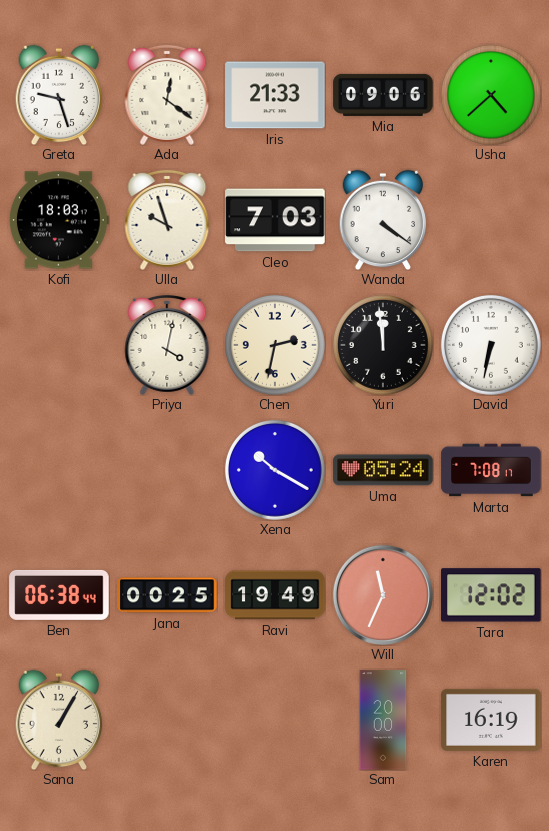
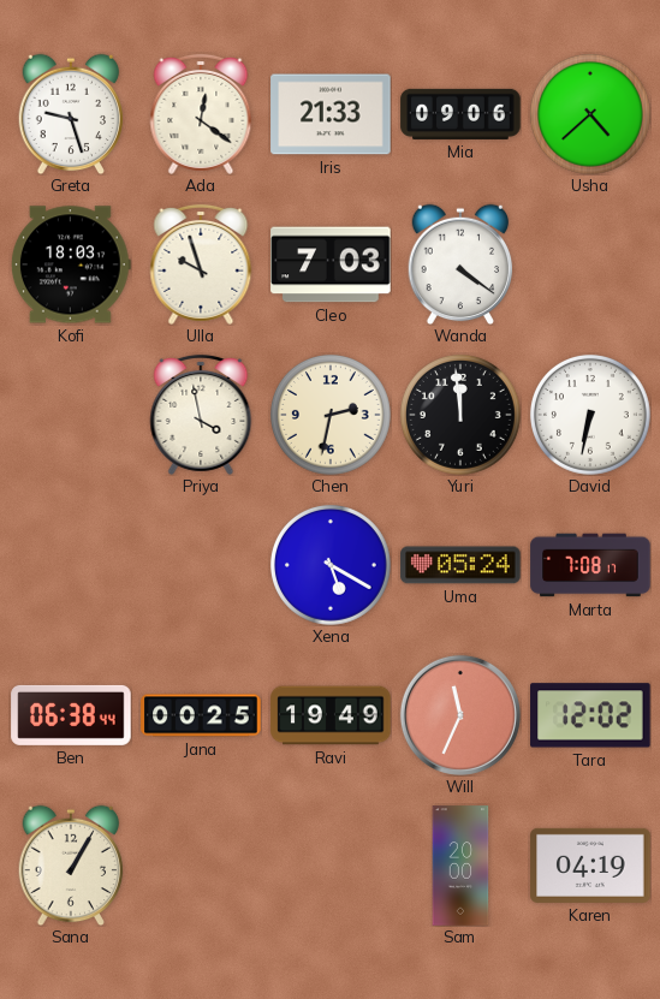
Priya: 4:02 -> 3:58
Xena: 10:20 -> 5:20
Karen: 16:19 -> 04:19
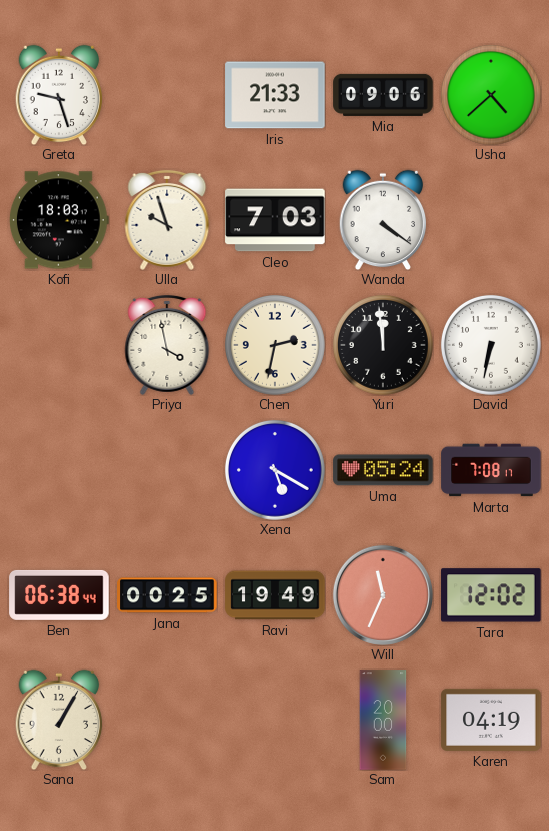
Ada: 12:21 -> none
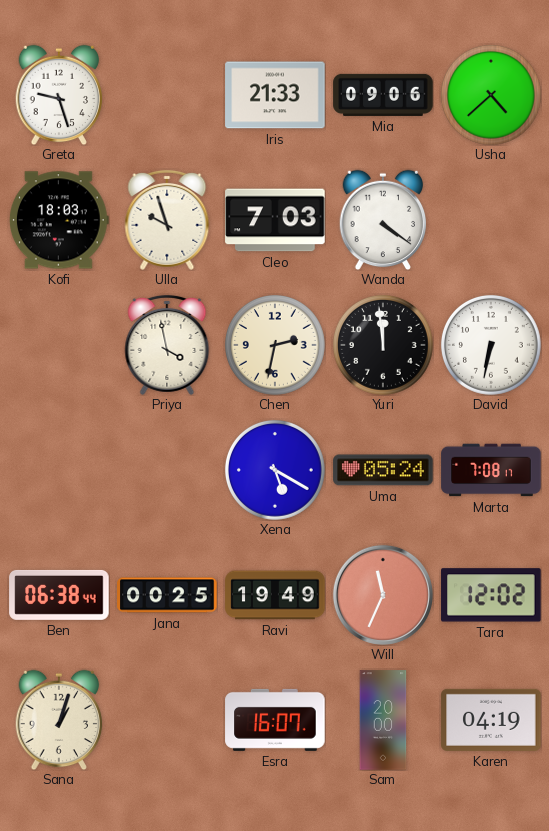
Sana: 1:05 -> 1:03
Esra: none -> 16:07
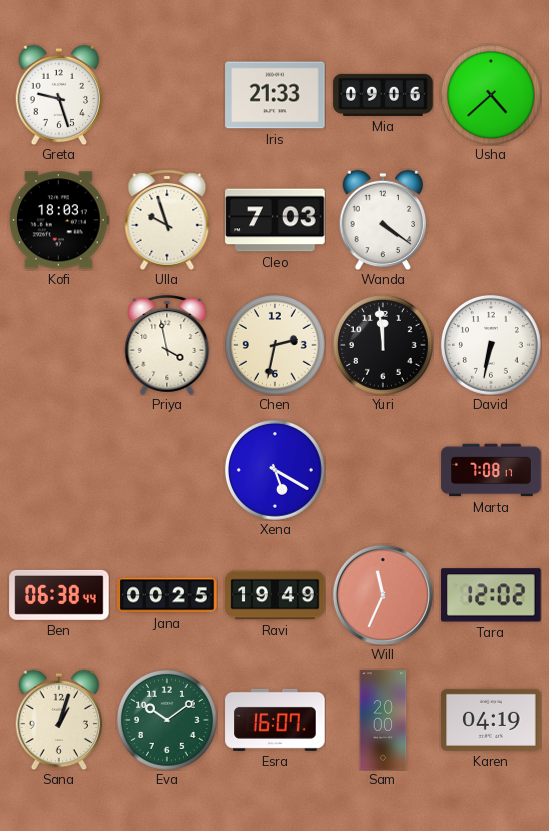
Uma: 05:24 -> none
Eva: none -> 10:09
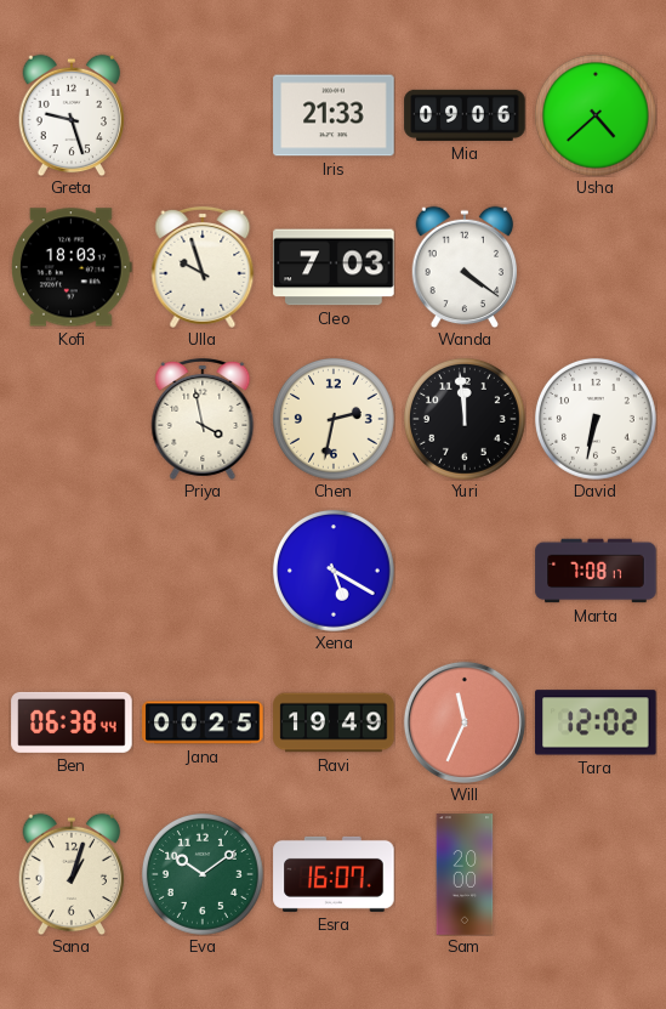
Karen: 04:19 -> none
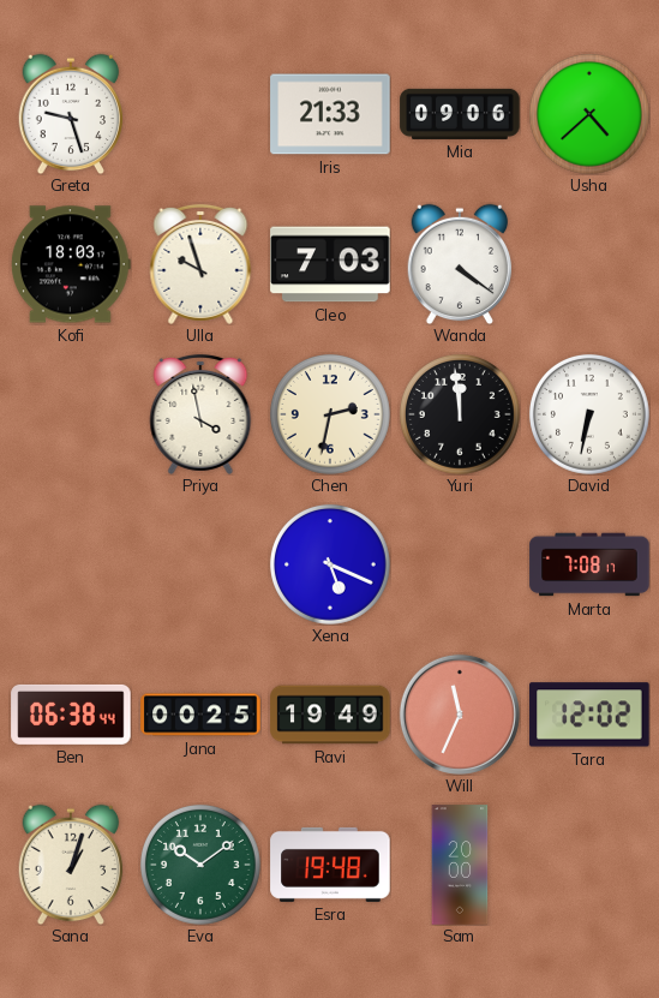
Xena: 5:20 -> 5:19
Esra: 16:07 -> 19:48
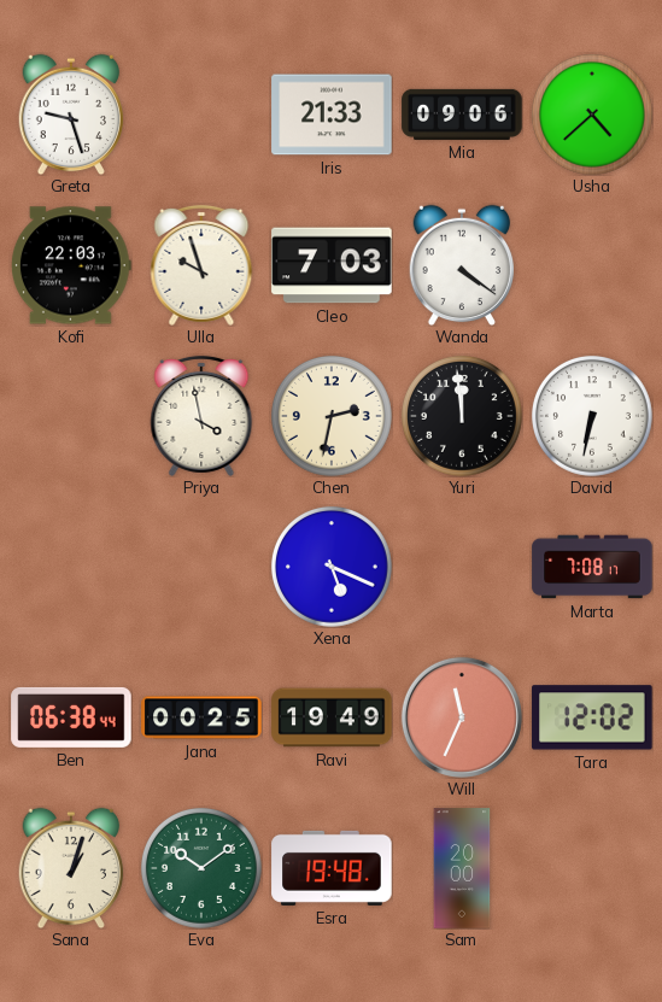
Kofi: 18:03 -> 22:03
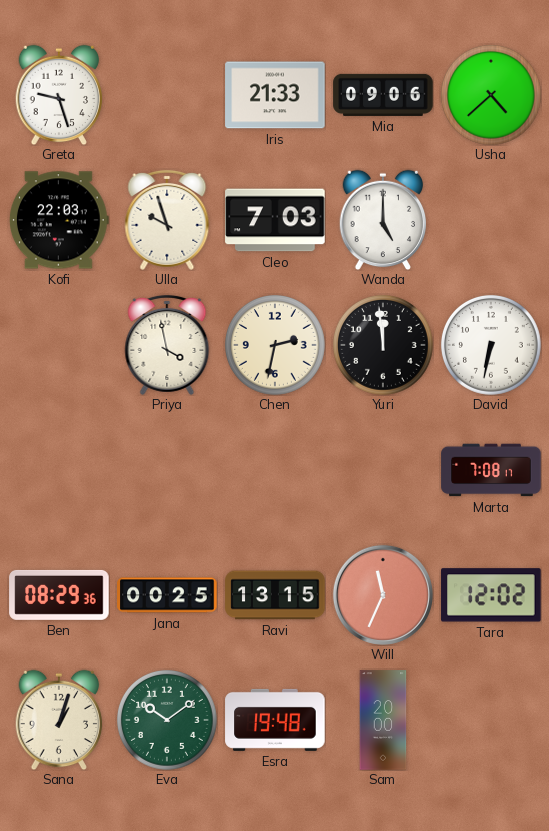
Wanda: 4:21 -> 5:00
Xena: 5:19 -> none
Ben: 06:38 -> 08:29
Ravi: 19:49 -> 13:15
